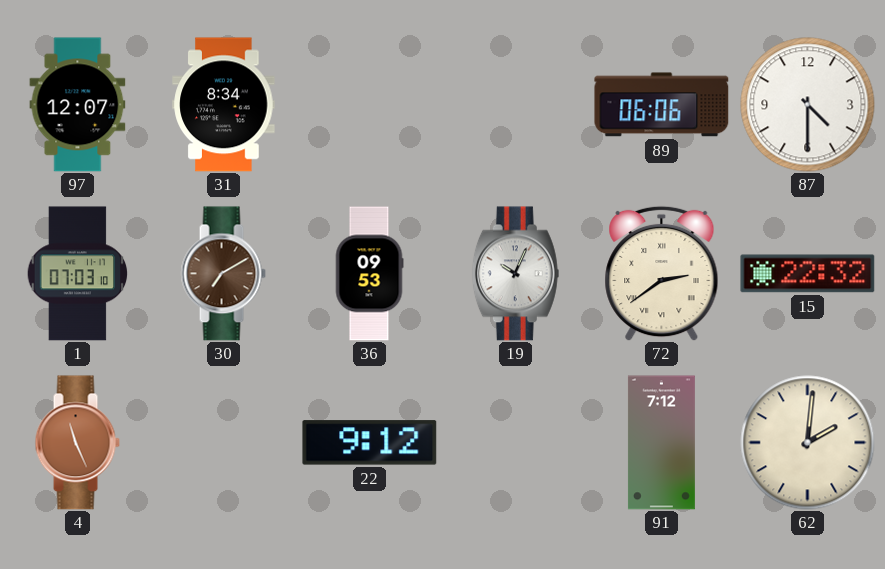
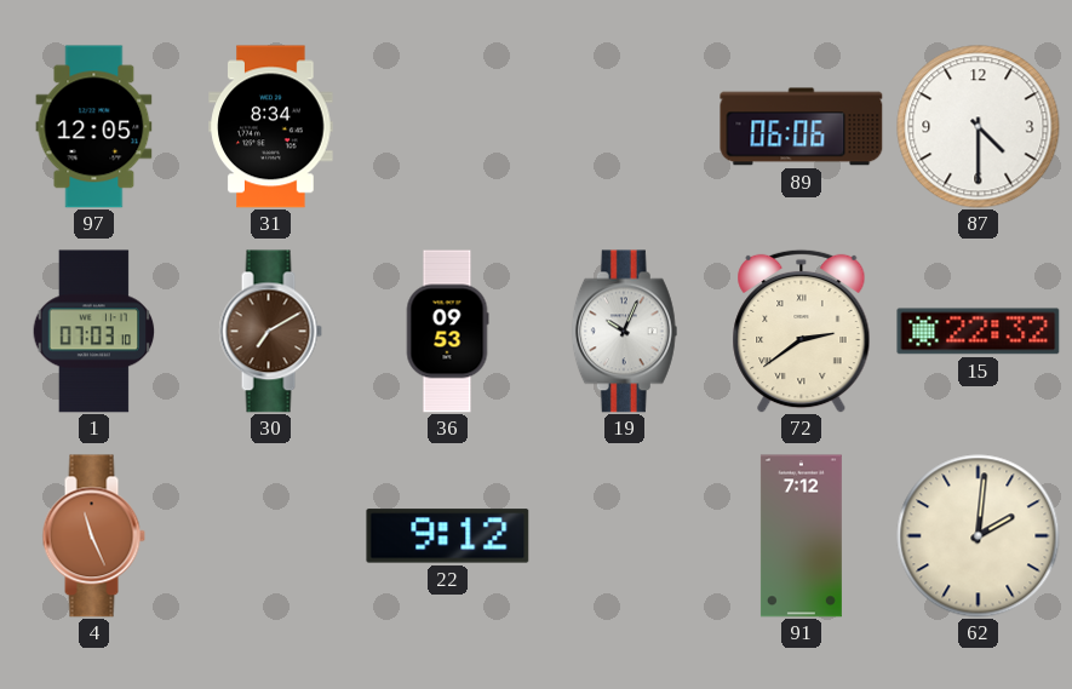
97: 12:07 -> 12:05
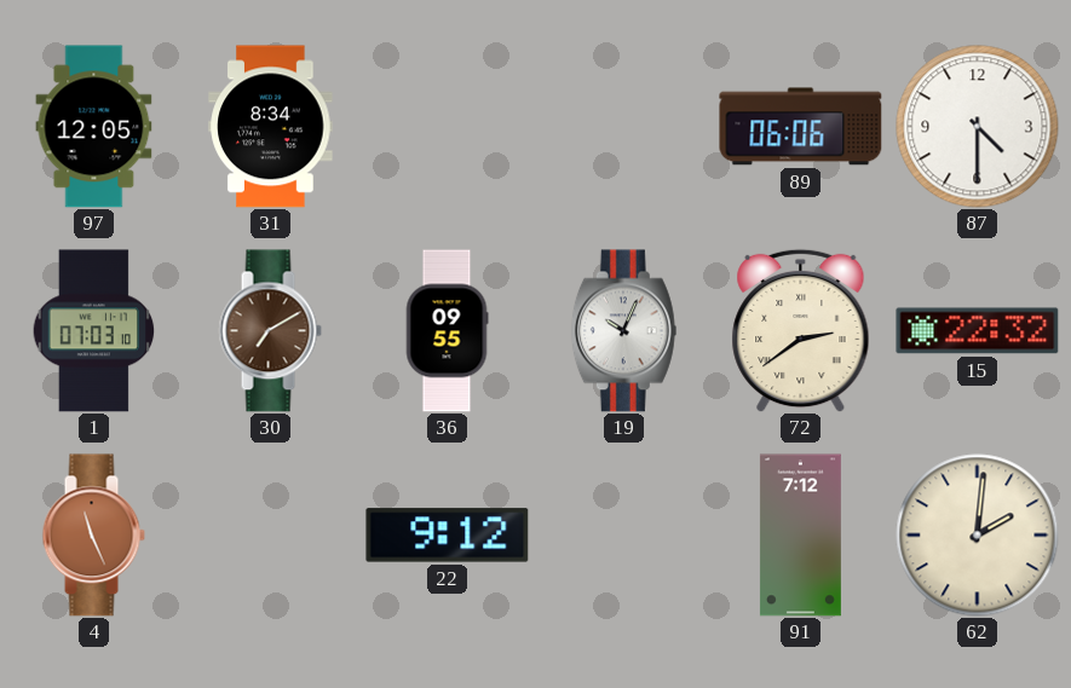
36: 09:53 -> 09:55
